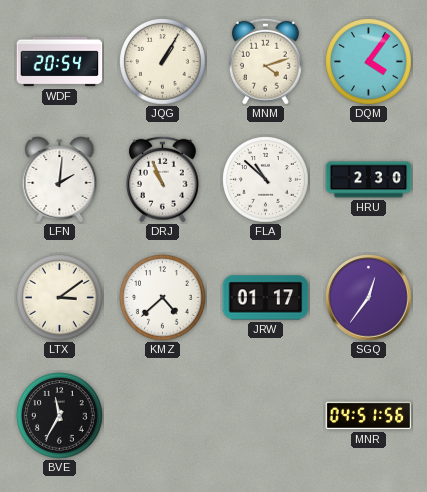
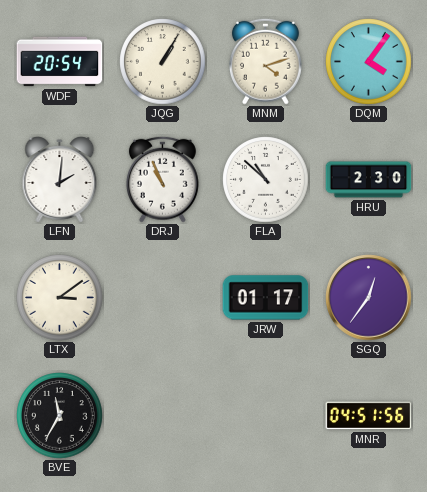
KMZ: 4:38 -> none
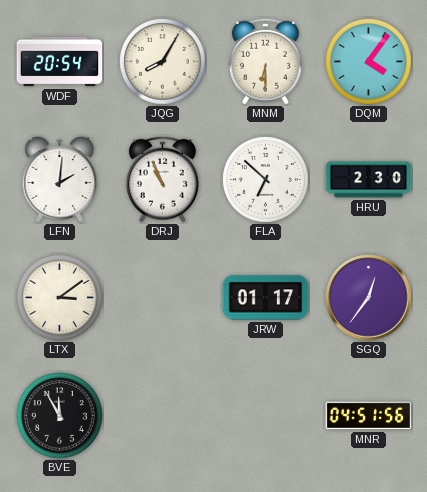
JQG: 1:05 -> 8:05
MNM: 4:12 -> 6:30
FLA: 10:52 -> 6:52
BVE: 11:35 -> 11:55
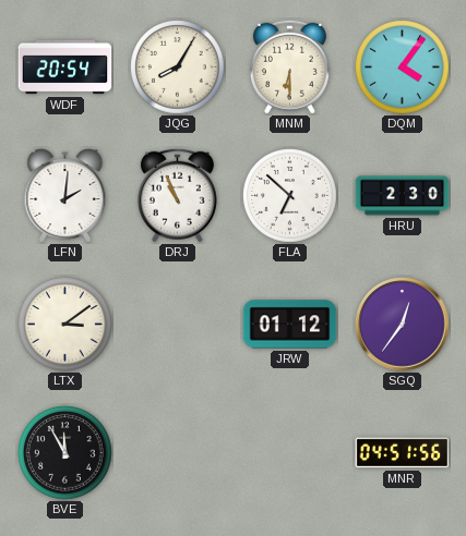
JRW: 01:17 -> 01:12
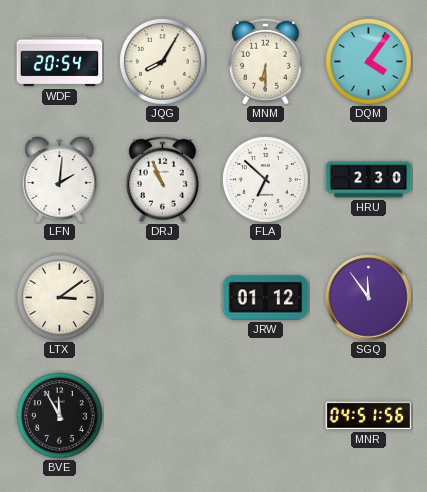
SGQ: 12:36 -> 11:54
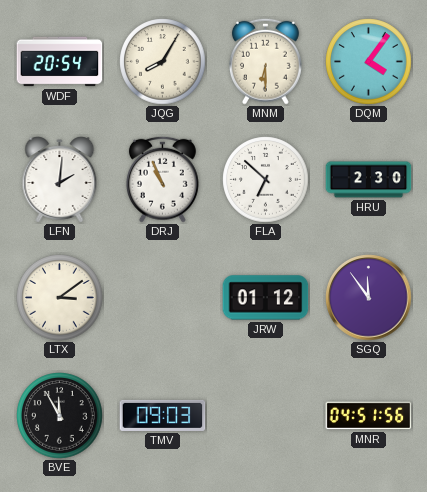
TMV: none -> 09:03
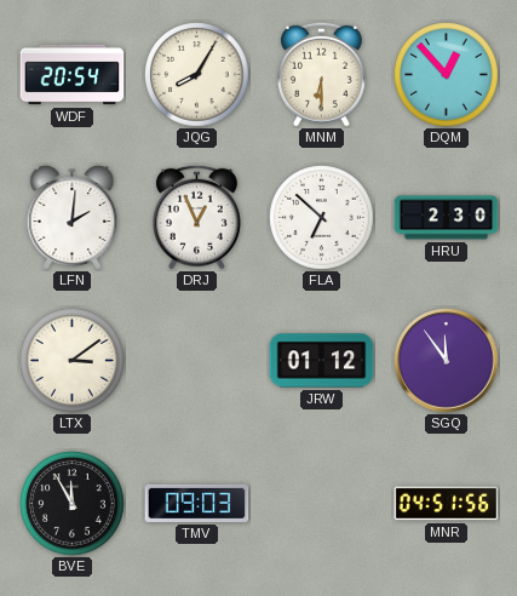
DQM: 4:06 -> 12:53
DRJ: 10:56 -> 12:56
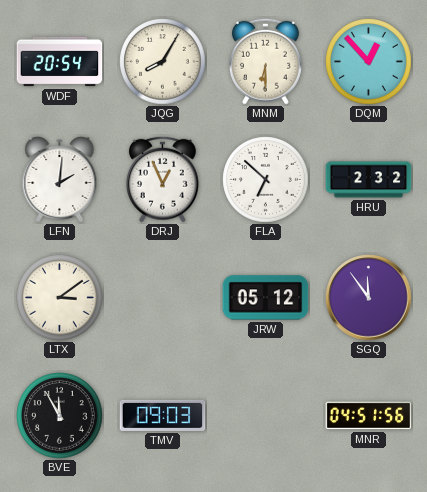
HRU: 2:30 -> 2:32
JRW: 01:12 -> 05:12
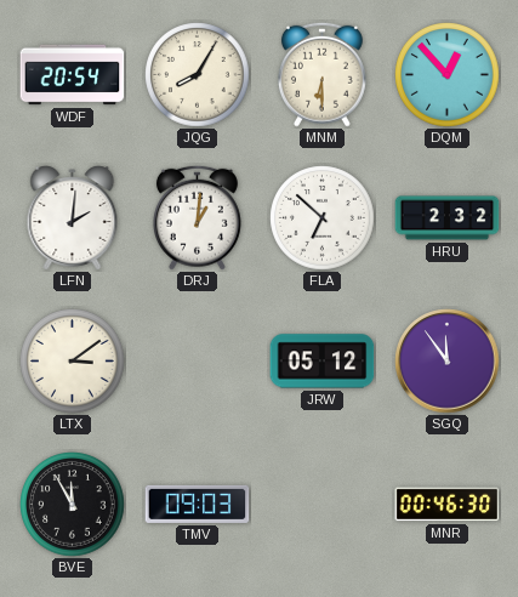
DRJ: 12:56 -> 1:01
MNR: 04:51 -> 00:46
